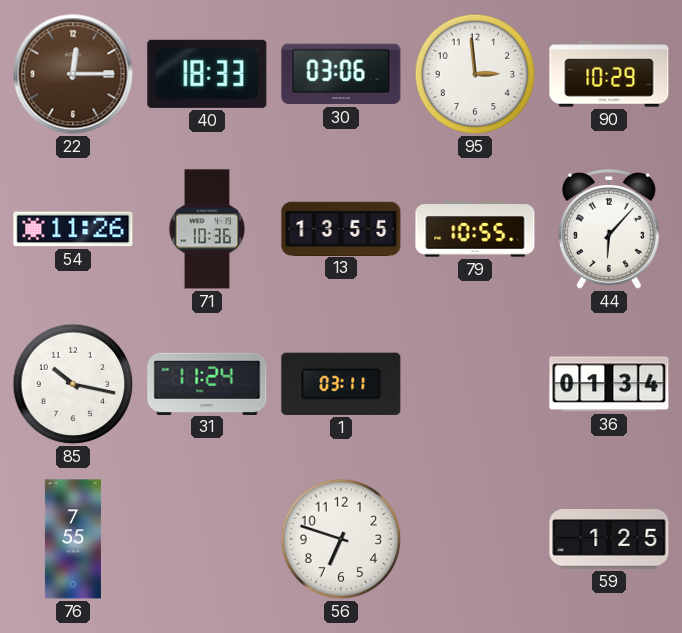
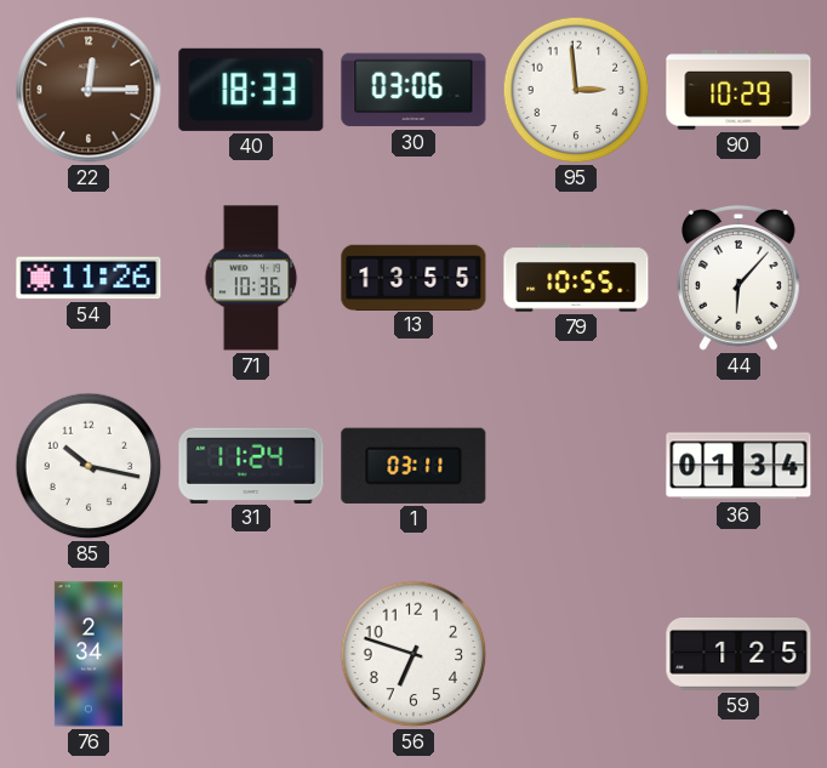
76: 7:55 -> 2:34
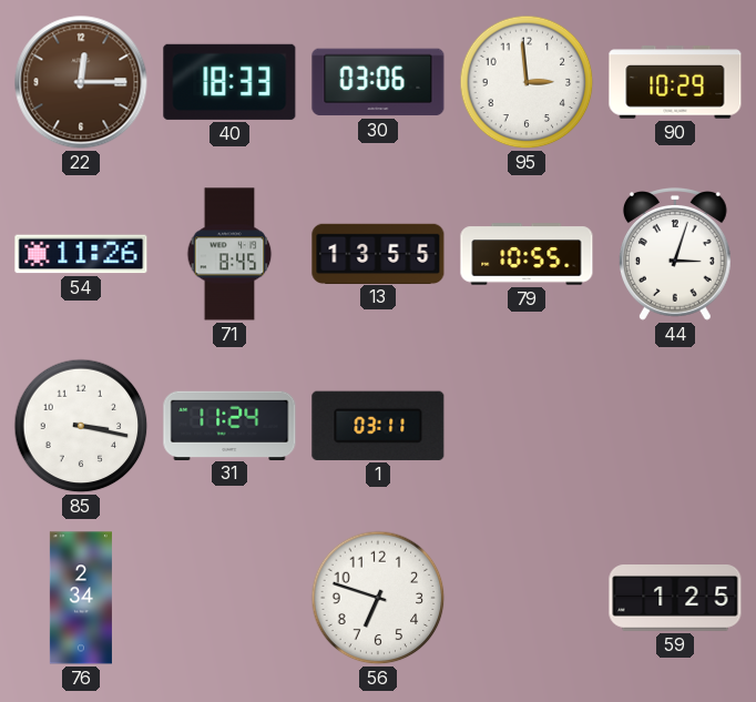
71: 10:36 -> 8:45
44: 6:07 -> 3:03
85: 10:17 -> 3:17
36: 01:34 -> none
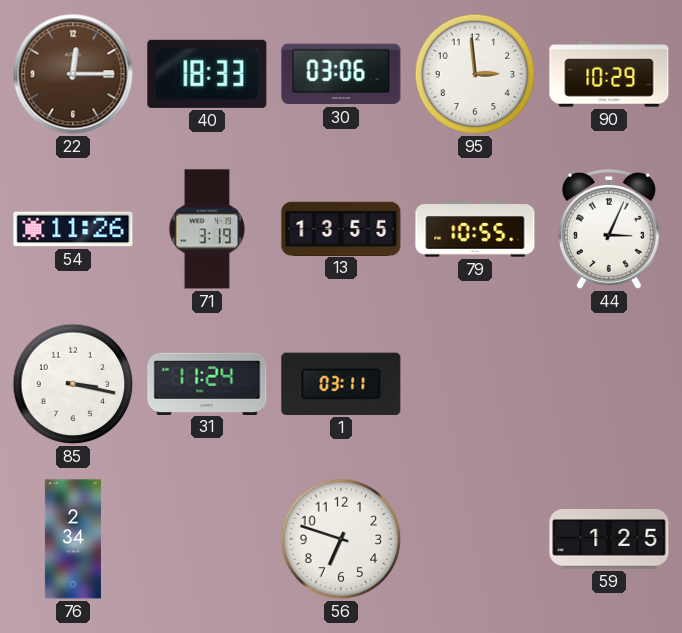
71: 8:45 -> 3:19
44: 3:03 -> 3:04
